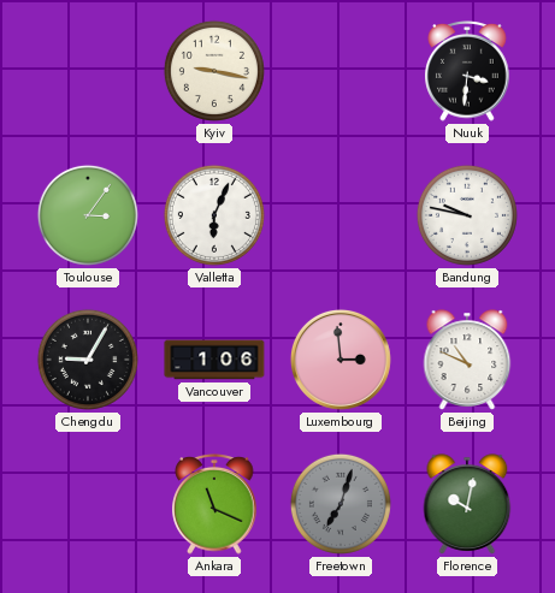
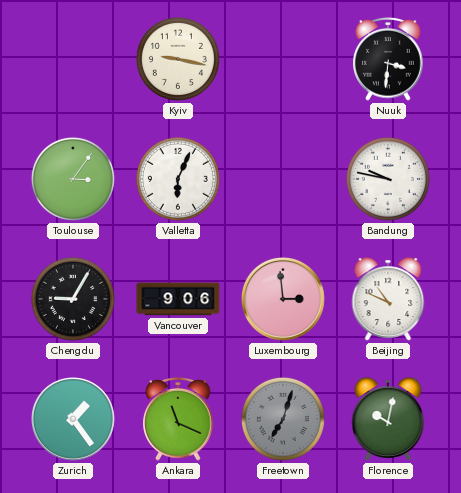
Vancouver: 1:06 -> 9:06
Zurich: none -> 1:24
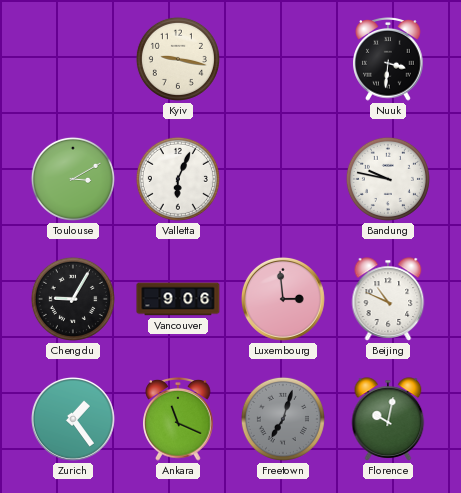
Toulouse: 3:06 -> 3:10
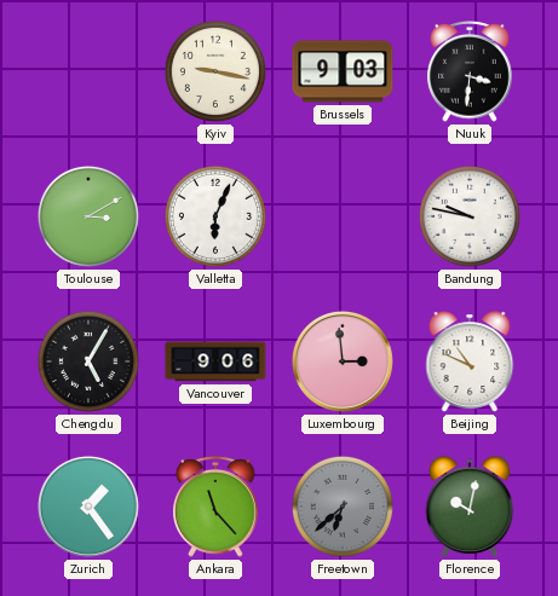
Brussels: none -> 9:03
Chengdu: 9:05 -> 5:05
Ankara: 11:19 -> 11:23
Freetown: 7:03 -> 6:38
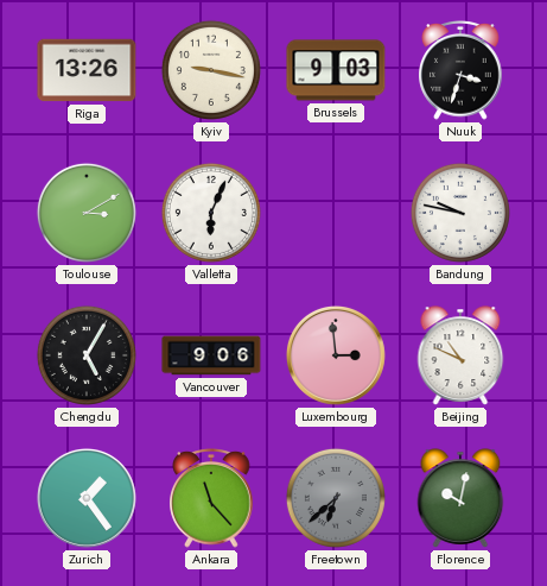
Riga: none -> 13:26
Nuuk: 3:31 -> 3:33
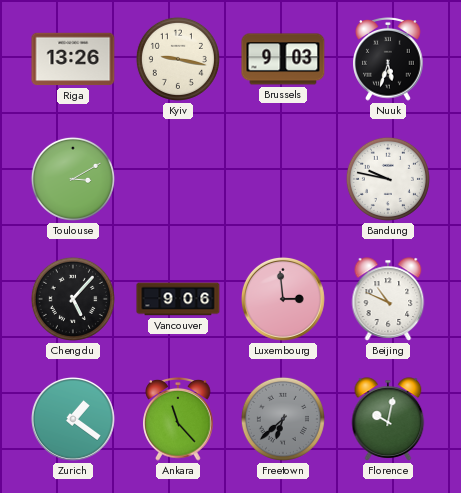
Nuuk: 3:33 -> 5:33
Valletta: 6:04 -> none
Chengdu: 5:05 -> 5:07
Zurich: 1:24 -> 1:21
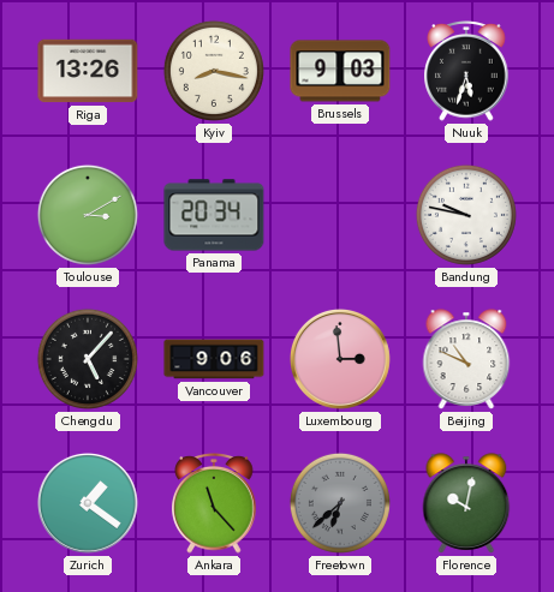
Kyiv: 9:17 -> 8:17
Panama: none -> 20:34
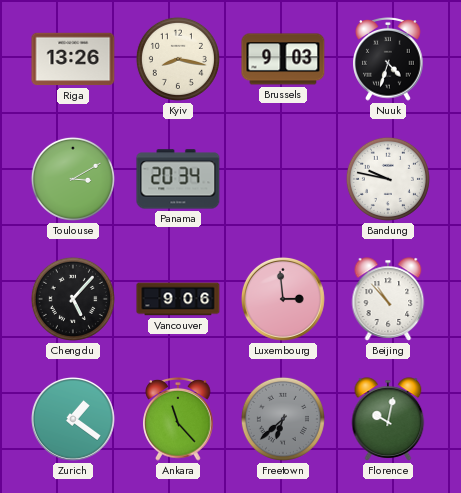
Nuuk: 5:33 -> 4:33
Beijing: 10:49 -> 10:53
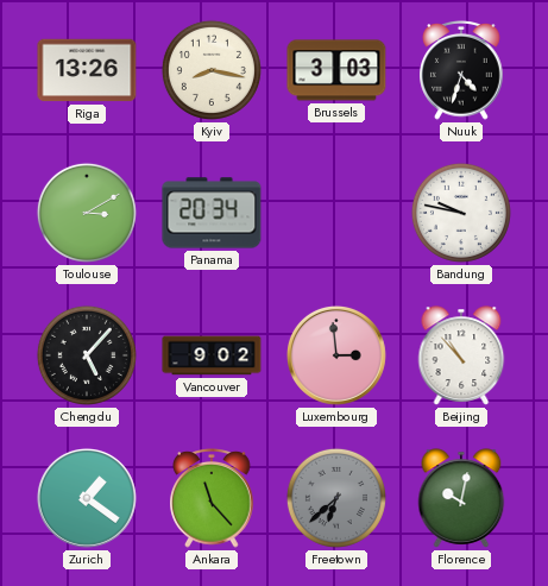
Brussels: 9:03 -> 3:03
Vancouver: 9:06 -> 9:02
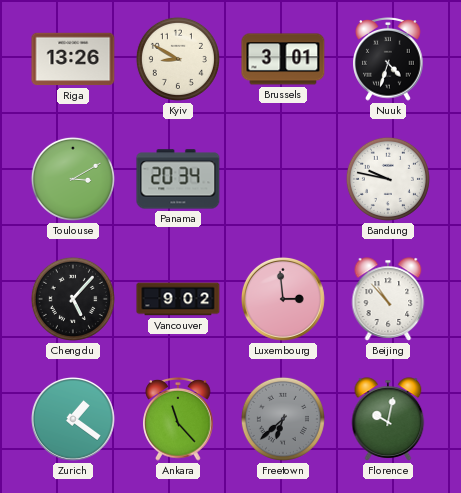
Kyiv: 8:17 -> 8:50
Brussels: 3:03 -> 3:01
